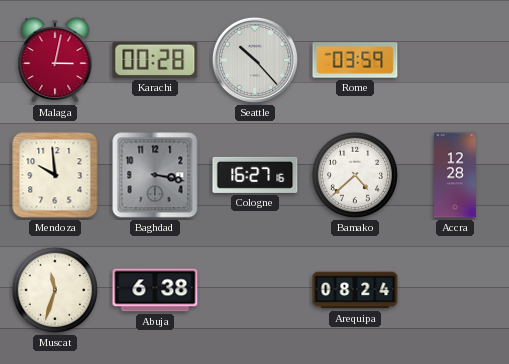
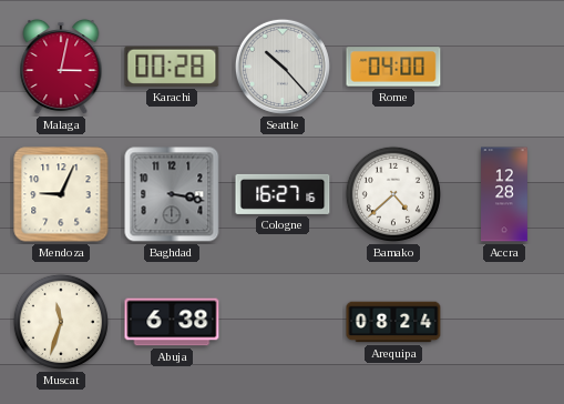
Rome: 03:59 -> 04:00
Mendoza: 9:59 -> 9:04
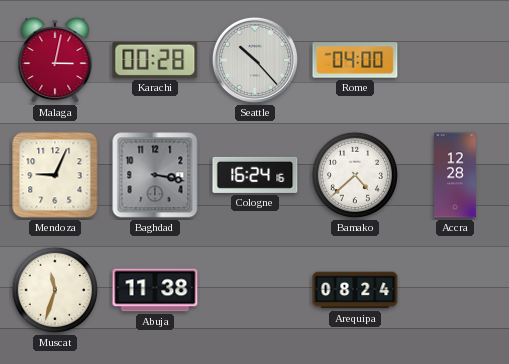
Cologne: 16:27 -> 16:24
Abuja: 6:38 -> 11:38
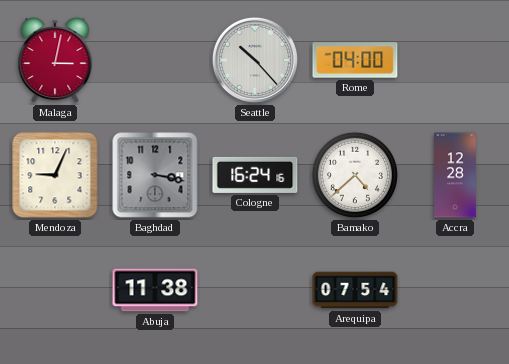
Karachi: 00:28 -> none
Muscat: 11:33 -> none
Arequipa: 08:24 -> 07:54
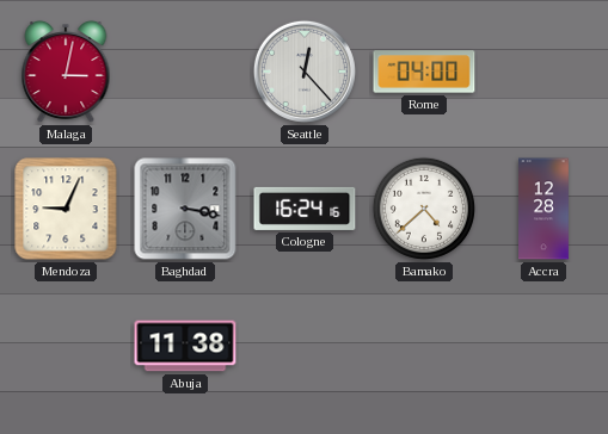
Seattle: 10:23 -> 12:23
Arequipa: 07:54 -> none
